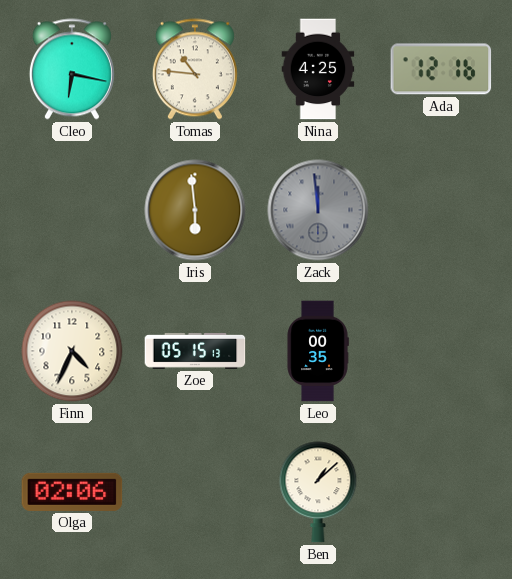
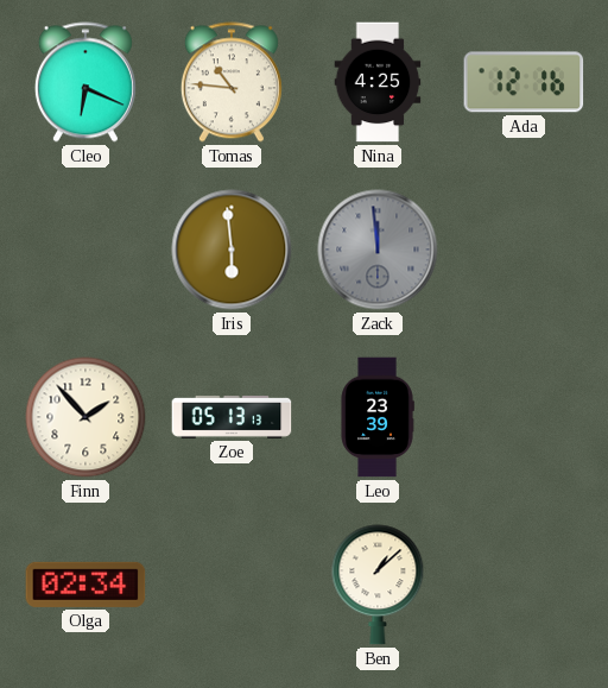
Cleo: 6:17 -> 6:19
Finn: 4:34 -> 1:53
Zoe: 05:15 -> 05:13
Leo: 00:35 -> 23:39
Olga: 02:06 -> 02:34
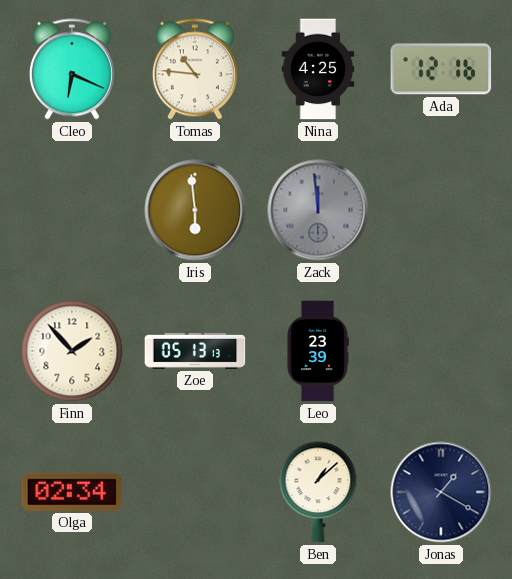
Jonas: none -> 1:20
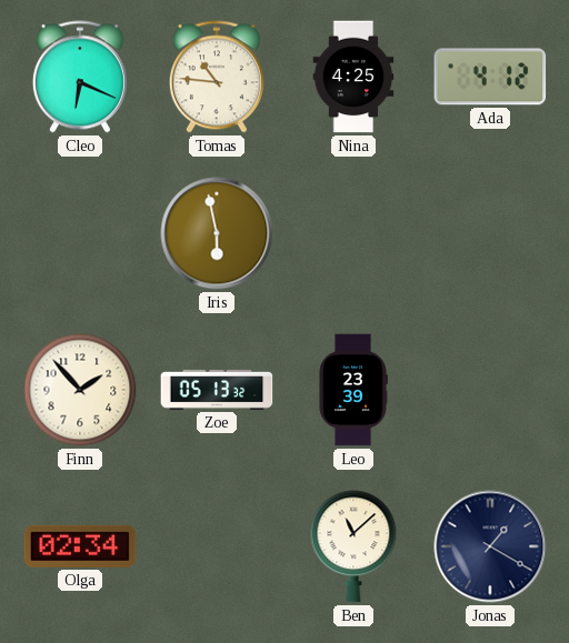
Ada: 12:16 -> 4:12
Iris: 5:59 -> 5:58
Zack: 11:59 -> none
Zoe: 05:13:13 -> 05:13:32
Ben: 1:08 -> 11:08
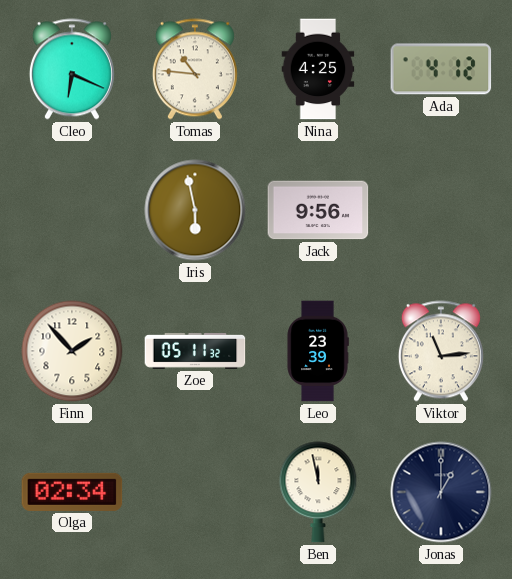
Jack: none -> 9:56
Zoe: 05:13 -> 05:11
Viktor: none -> 11:14
Ben: 11:08 -> 11:58
Jonas: 1:20 -> 1:00
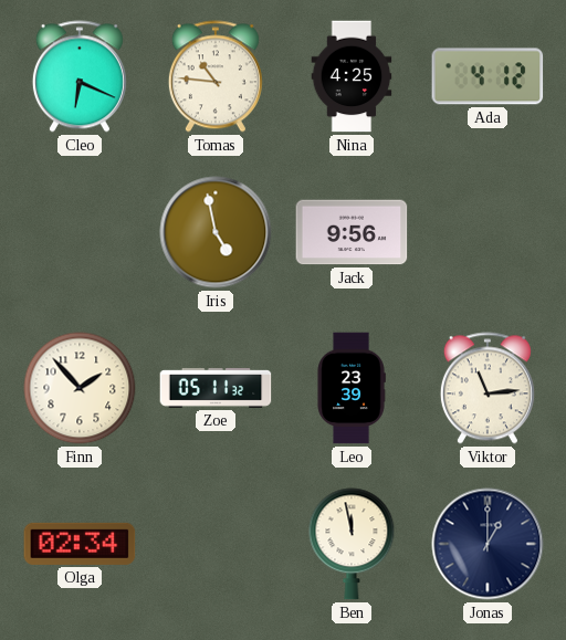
Iris: 5:58 -> 4:58
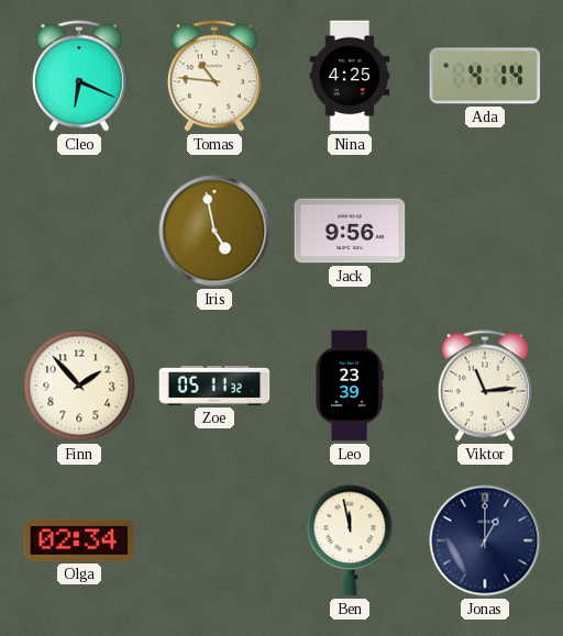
Ada: 4:12 -> 4:14
